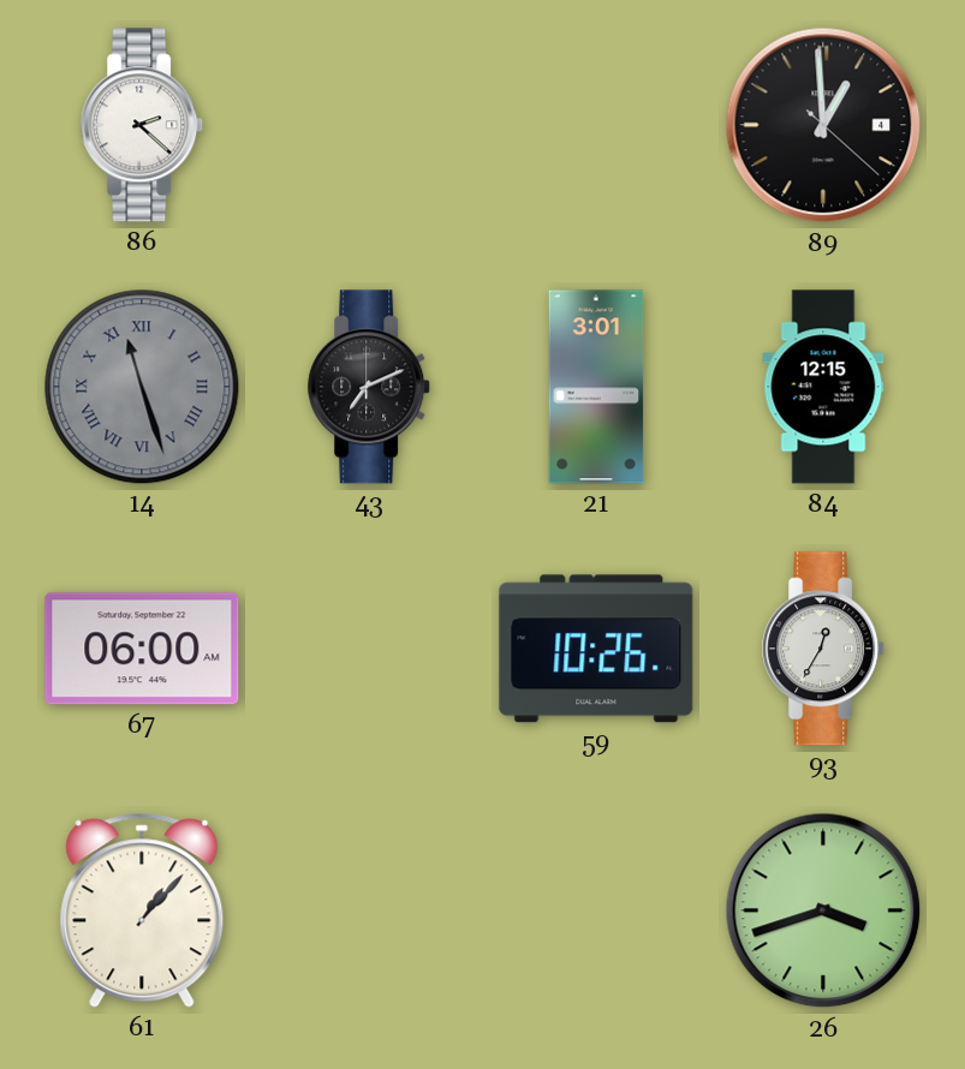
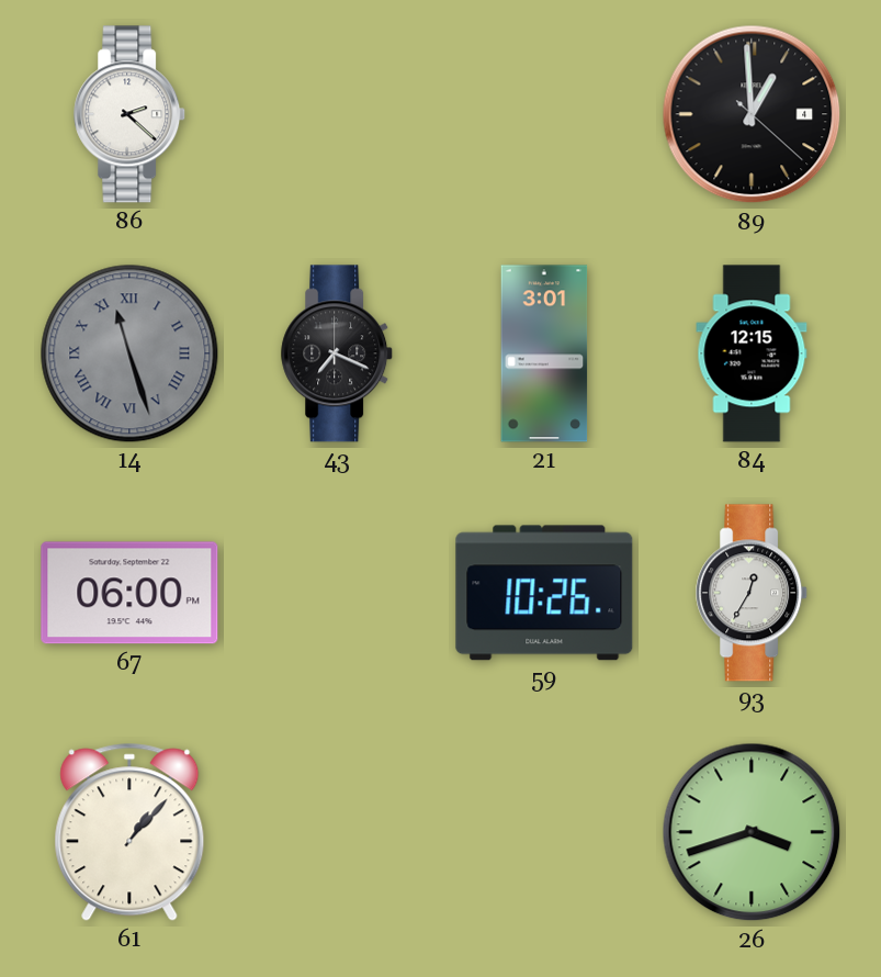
43: 7:11 -> 7:19
67: 06:00 AM -> 06:00 PM
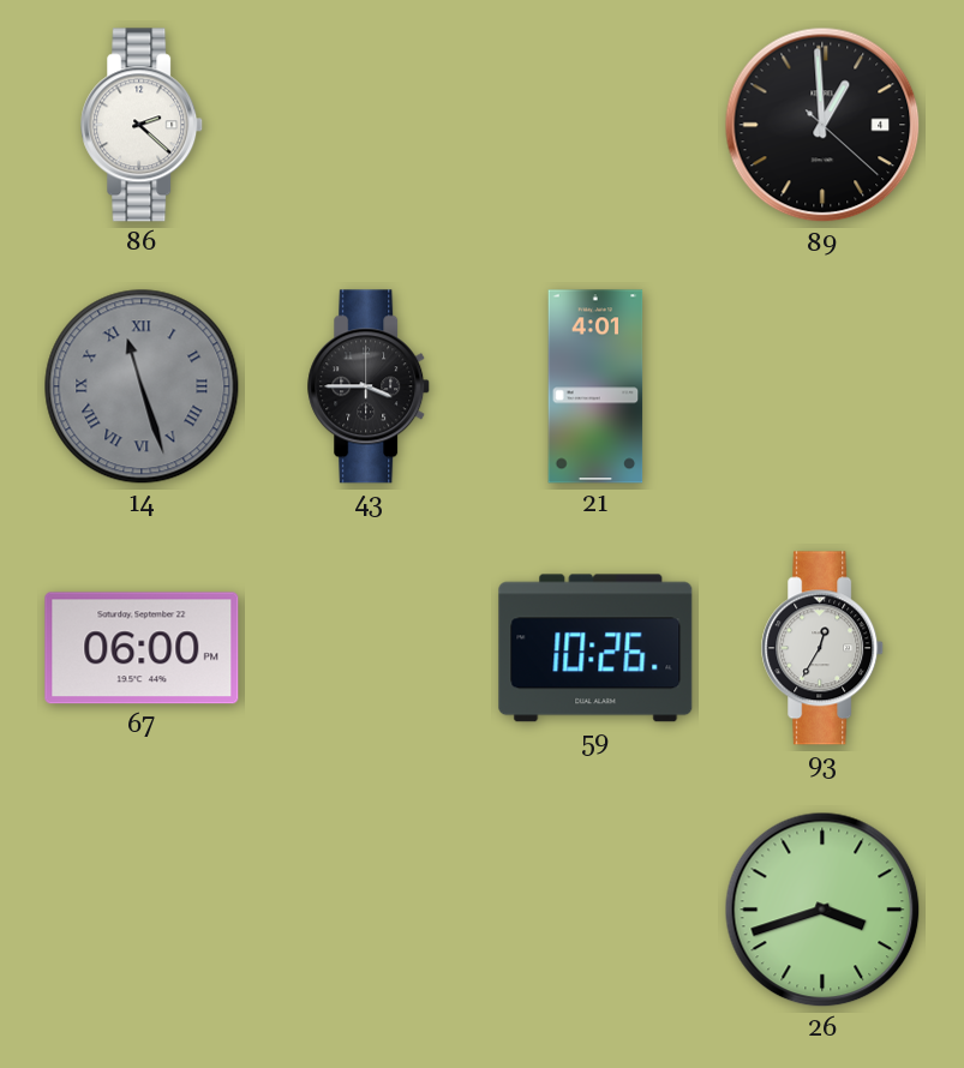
43: 7:19 -> 3:45
21: 3:01 -> 4:01
84: 12:15 -> none
61: 1:07 -> none
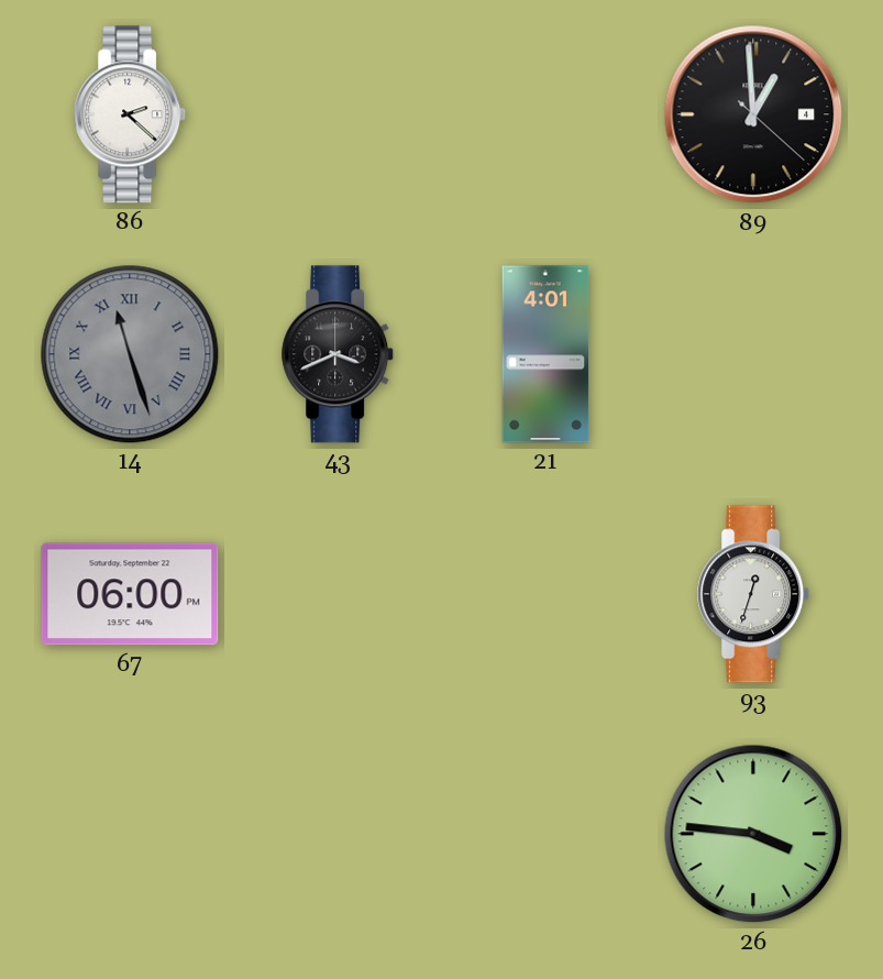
43: 3:45 -> 3:41
59: 10:26 -> none
93: 12:35 -> 12:33
26: 3:42 -> 3:46
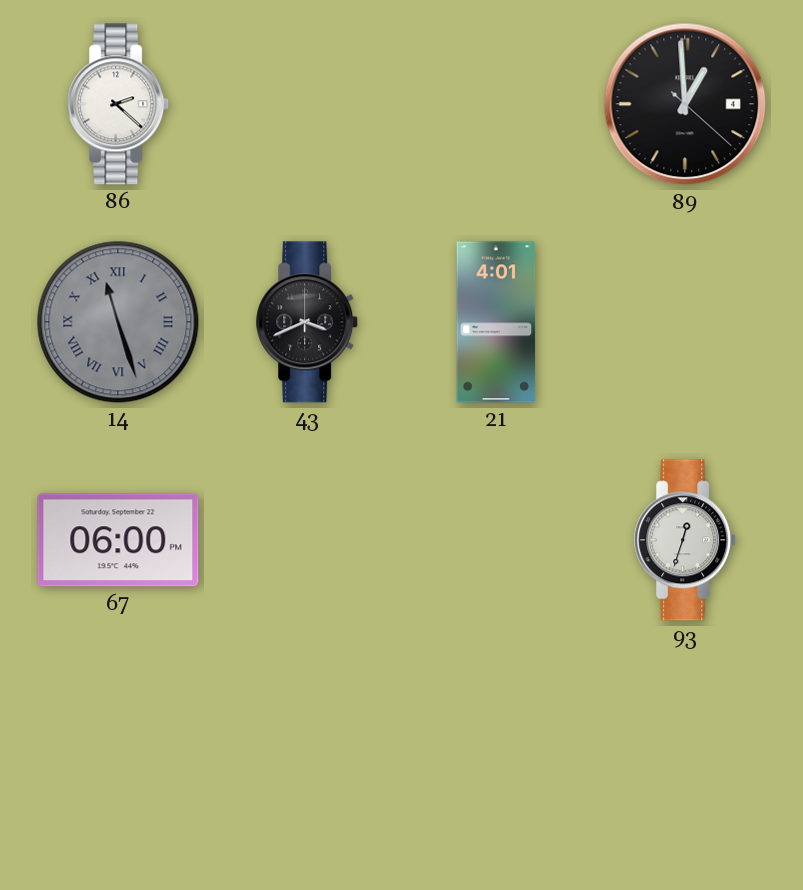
26: 3:46 -> none
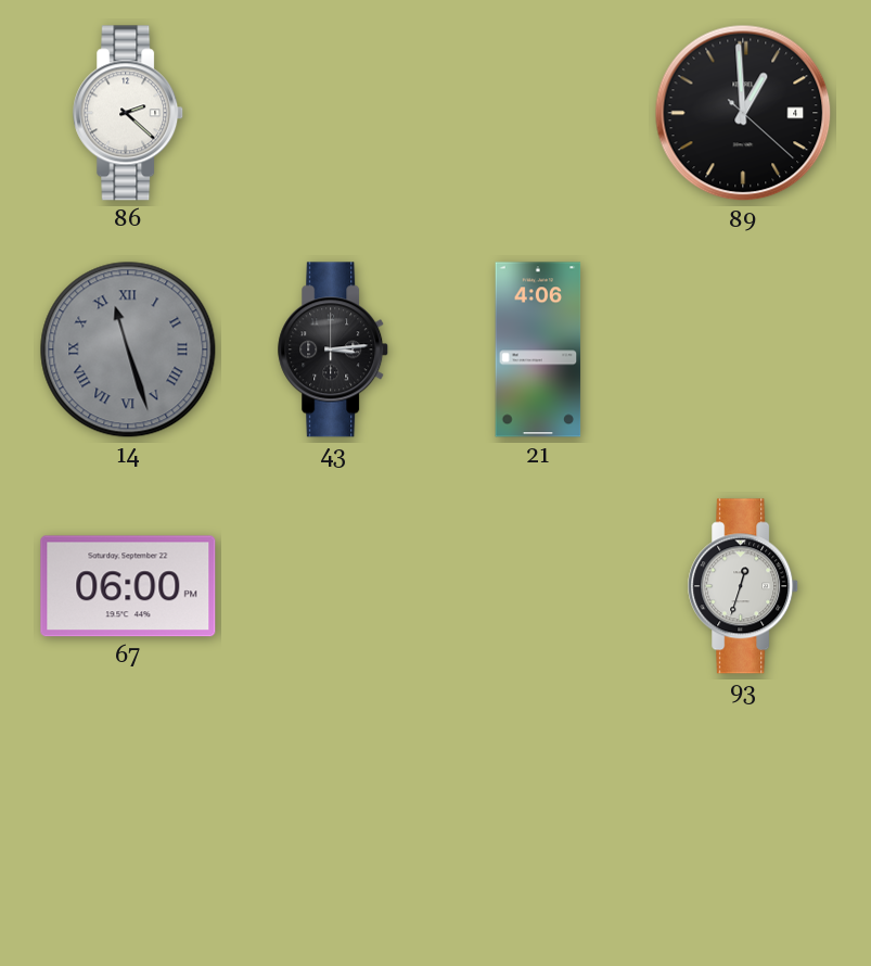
43: 3:41 -> 3:14
21: 4:01 -> 4:06
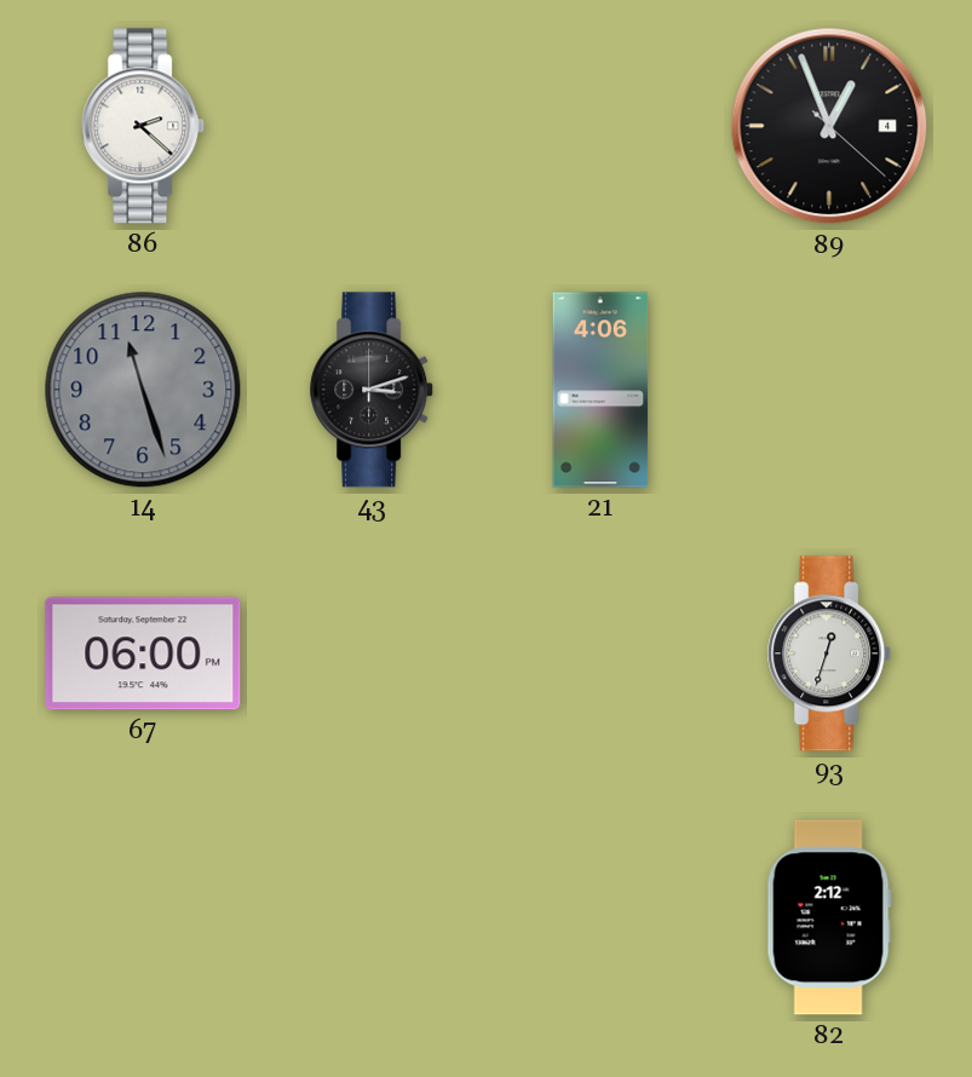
89: 12:59 -> 12:56
14 numerals: Roman -> Arabic
43: 3:14 -> 3:12
82: none -> 2:12
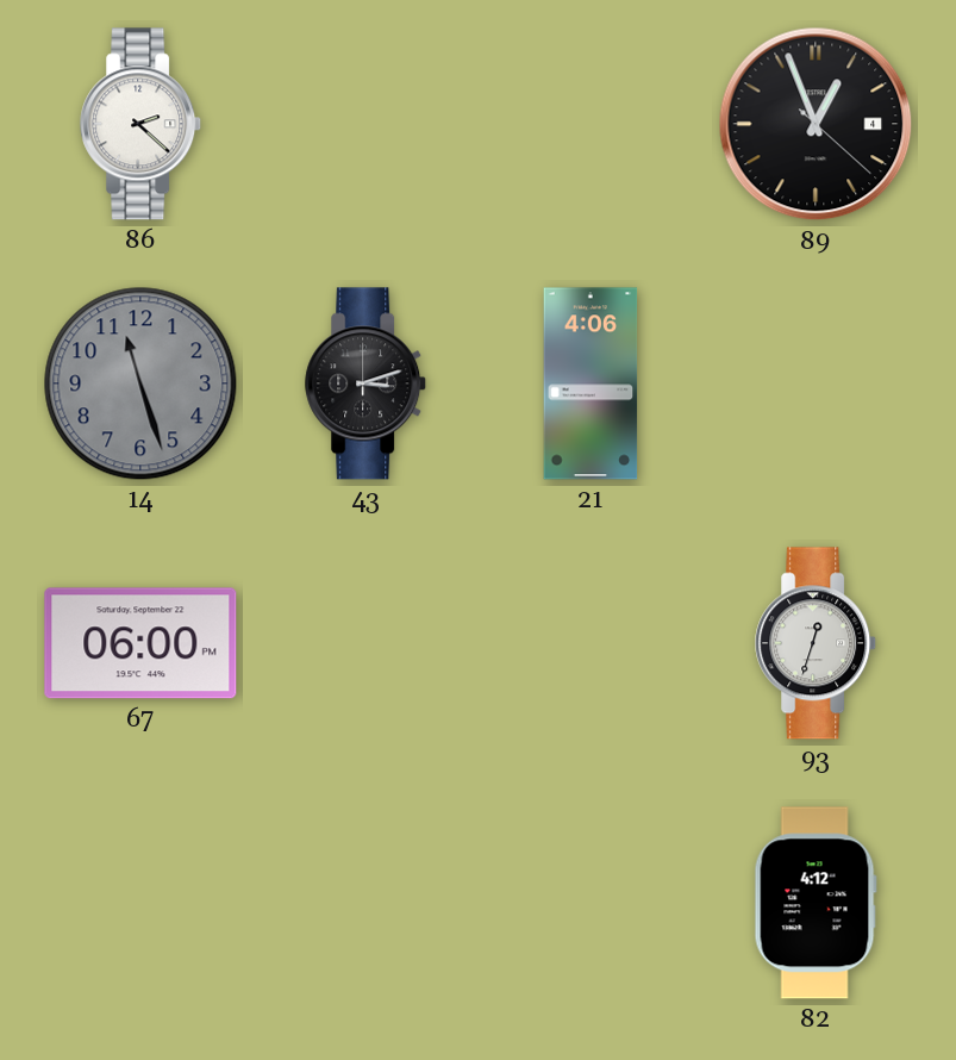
82: 2:12 -> 4:12
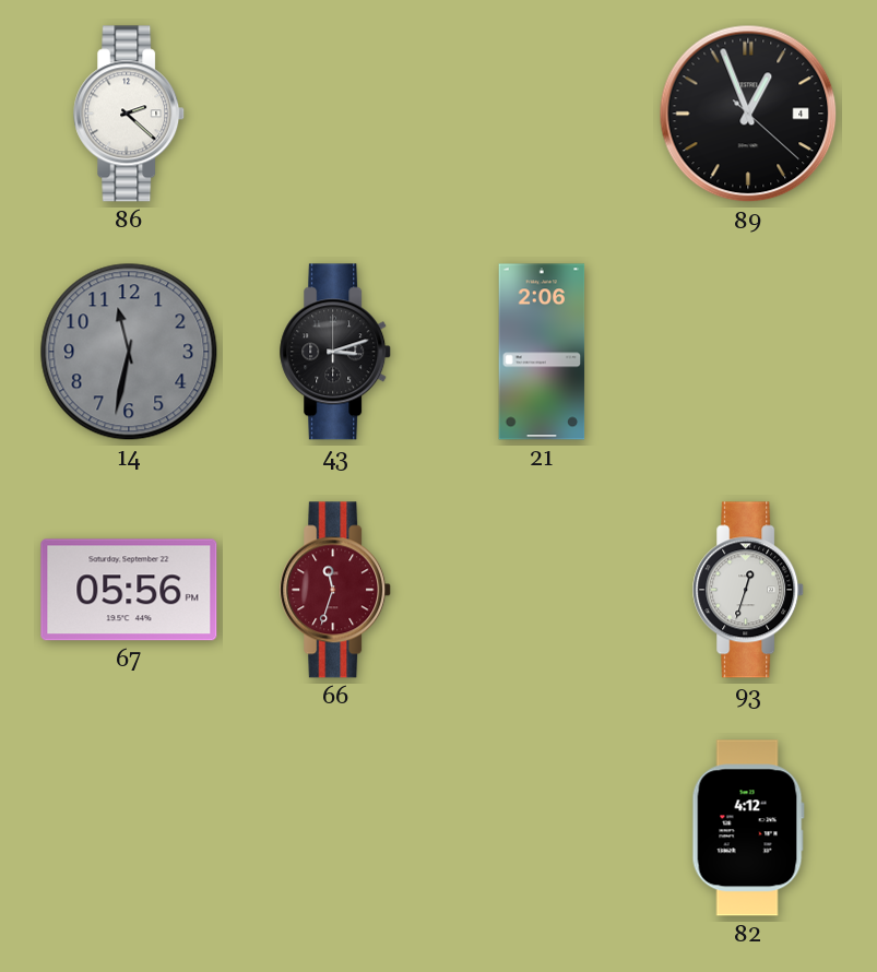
14: 11:27 -> 11:32
21: 4:06 -> 2:06
67: 06:00 -> 05:56
66: none -> 11:33
